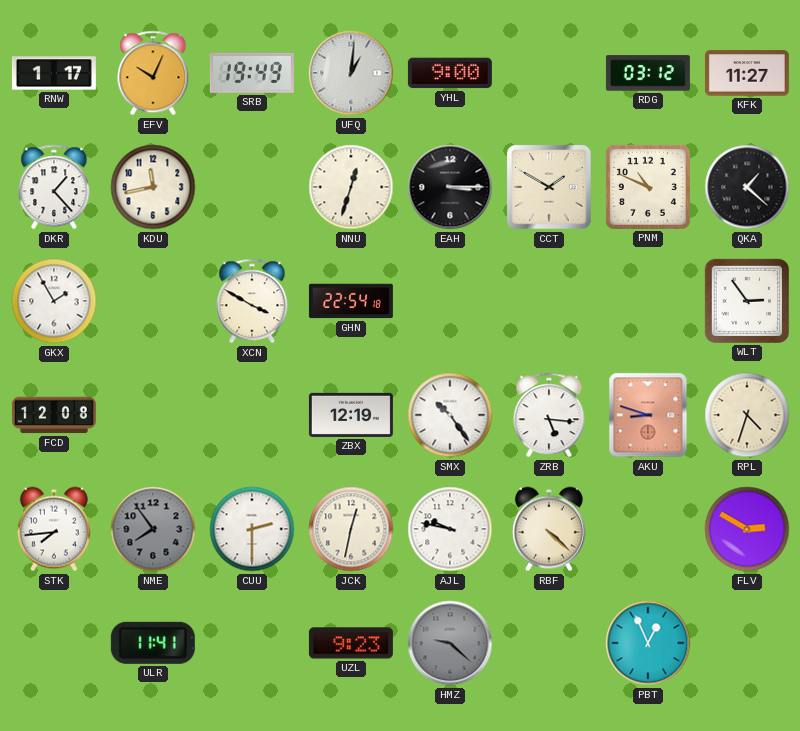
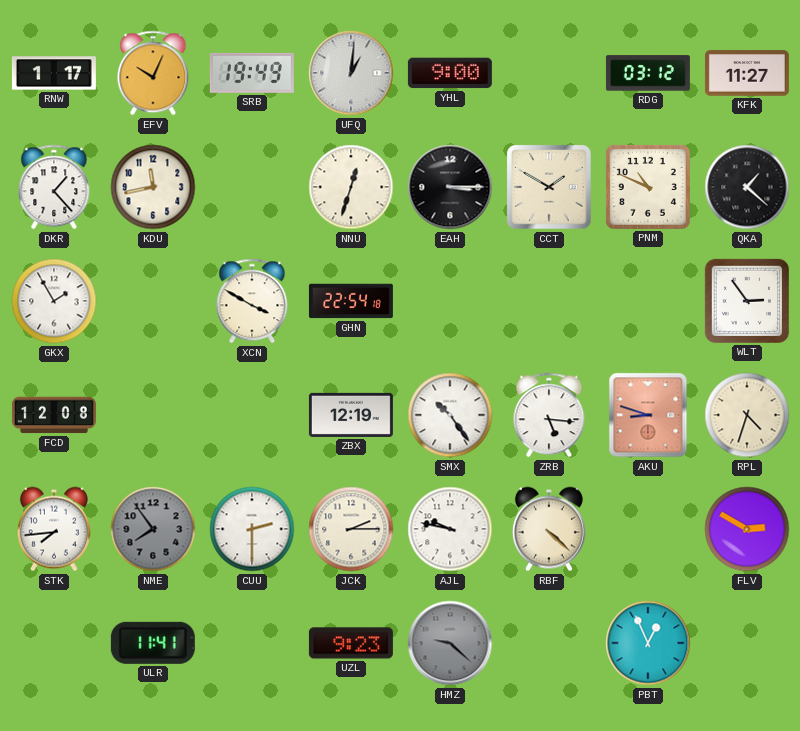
JCK: 12:32 -> 2:15
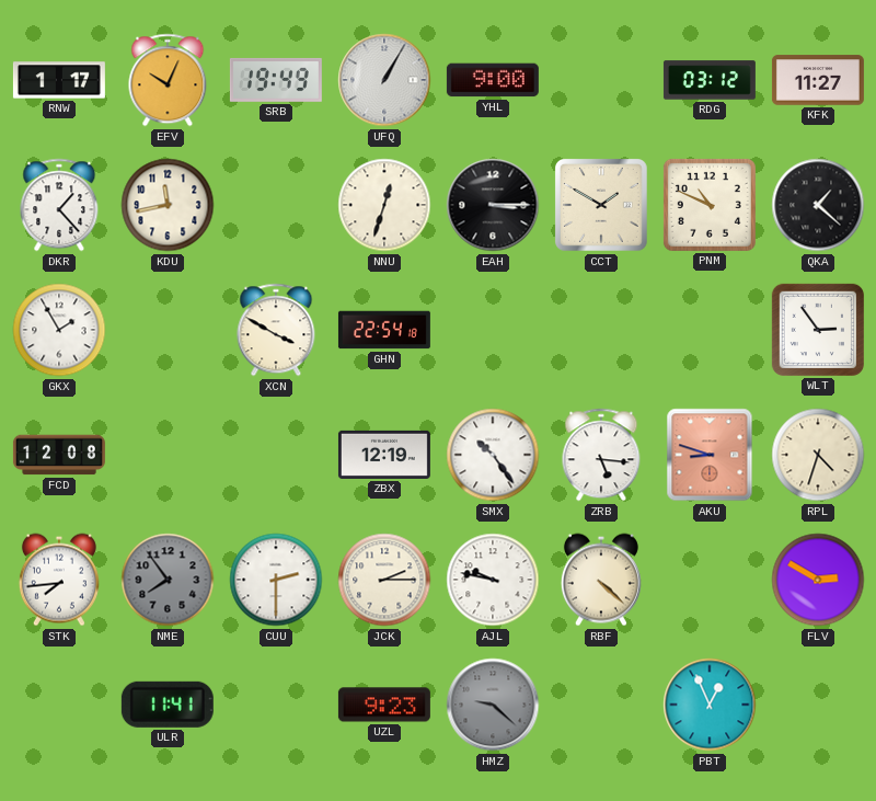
UFQ: 1:01 -> 1:05
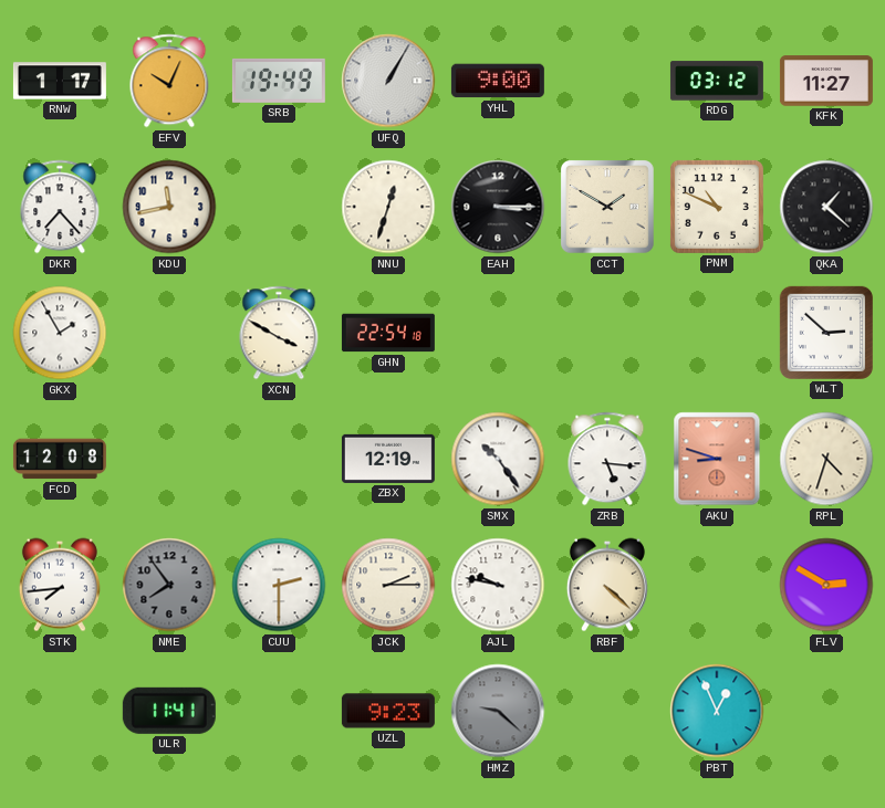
DKR: 1:23 -> 7:23
WLT: 2:54 -> 2:52
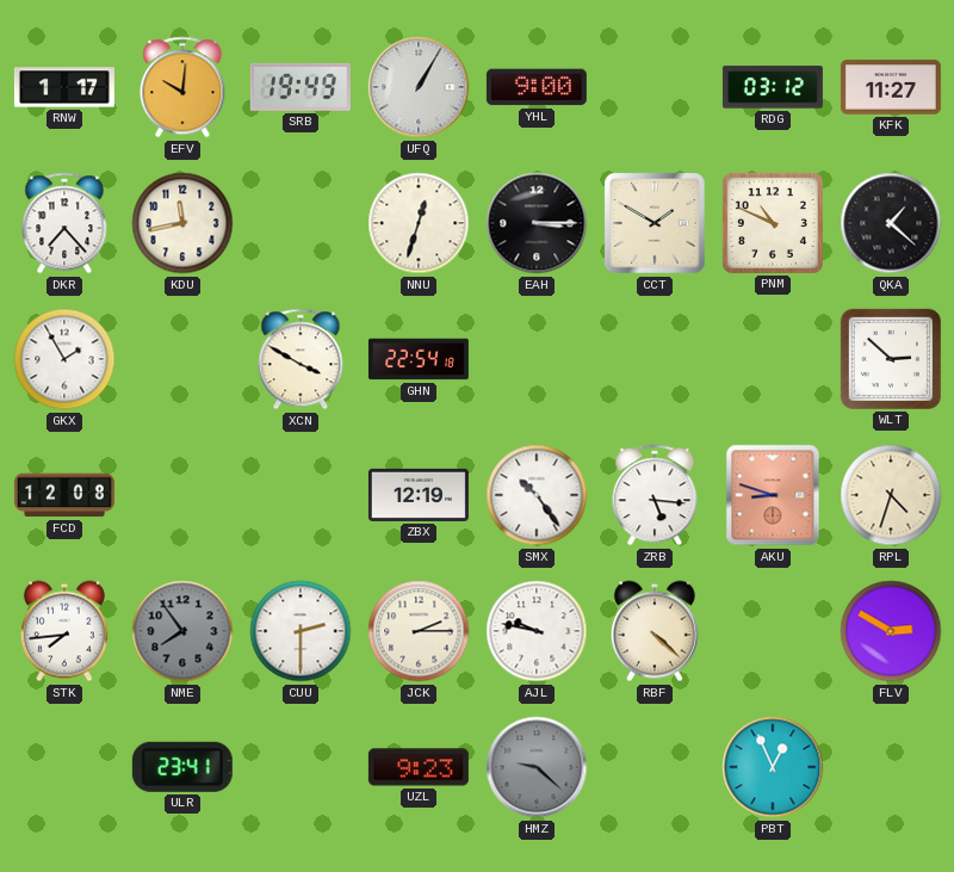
EFV: 10:04 -> 10:01
ULR: 11:41 -> 23:41
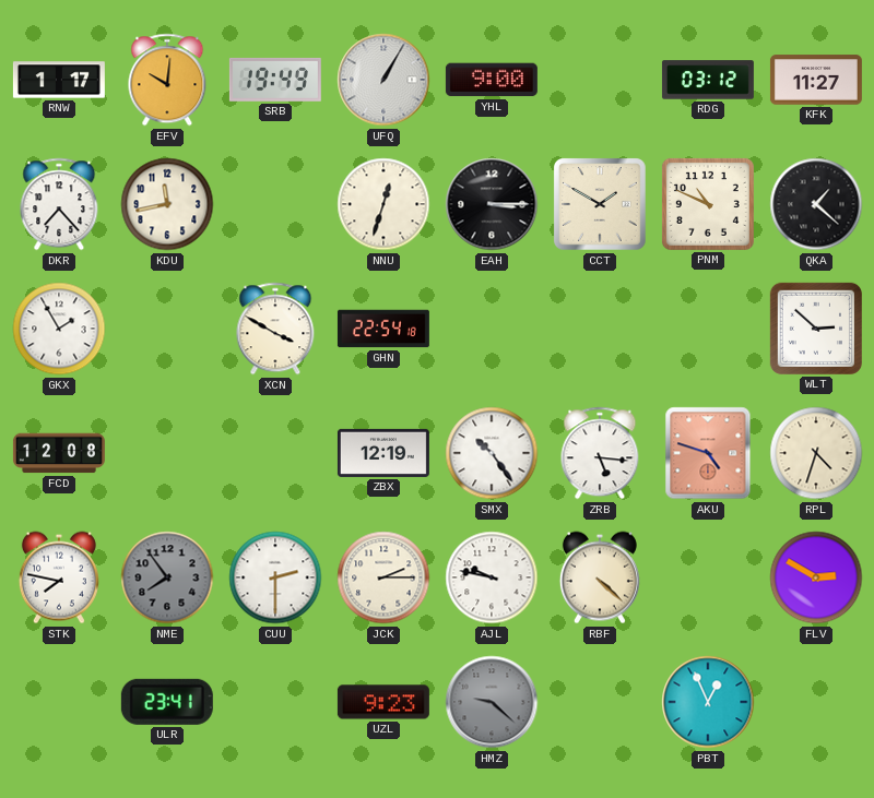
AKU: 8:48 -> 4:48
STK: 7:44 -> 7:47
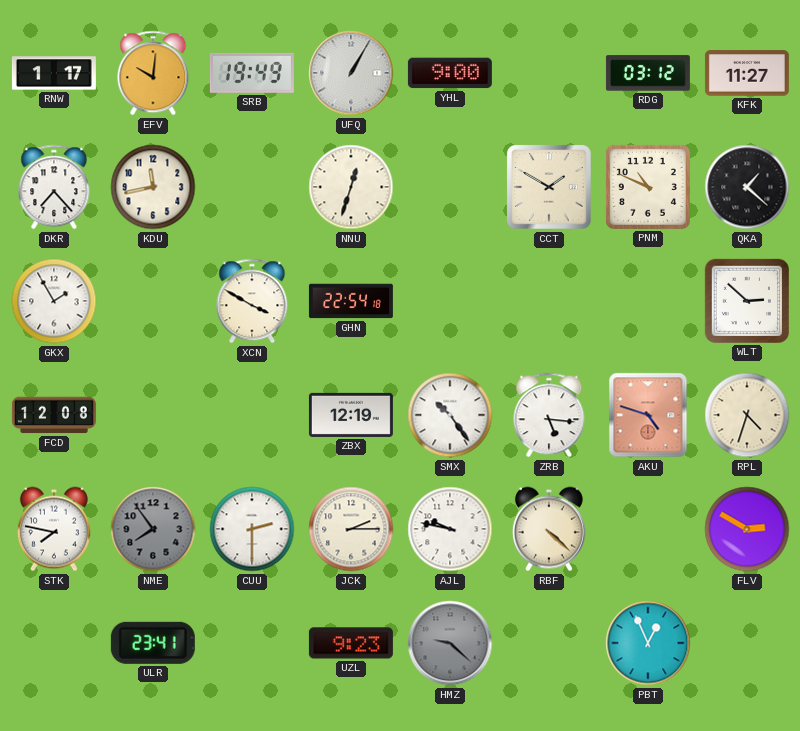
EAH: 3:15 -> none
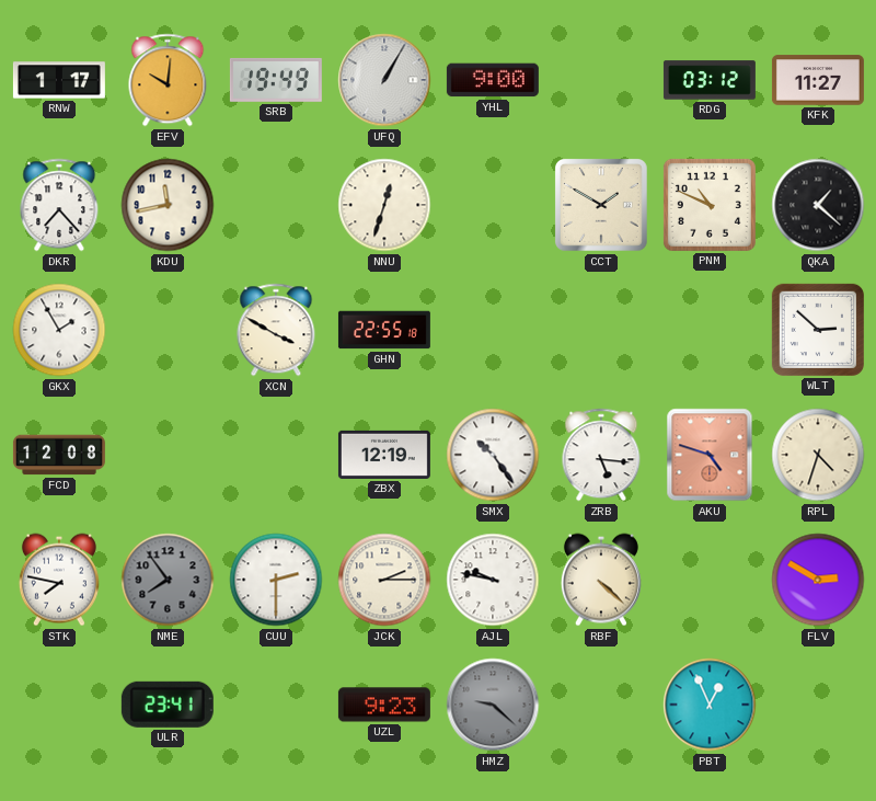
GHN: 22:54 -> 22:55
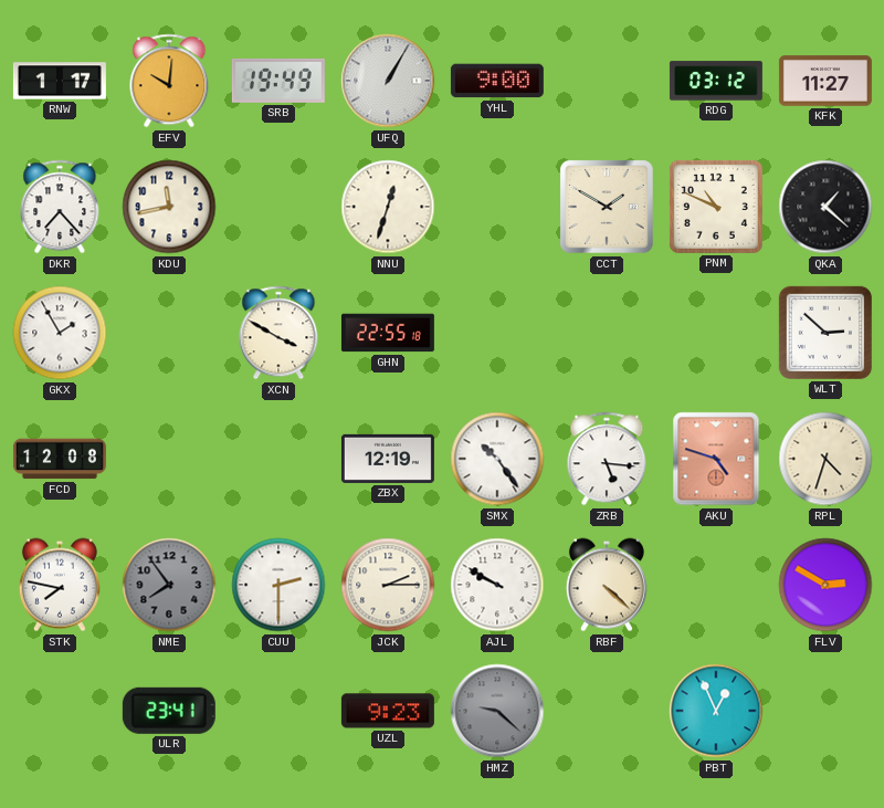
AJL: 9:47 -> 9:50
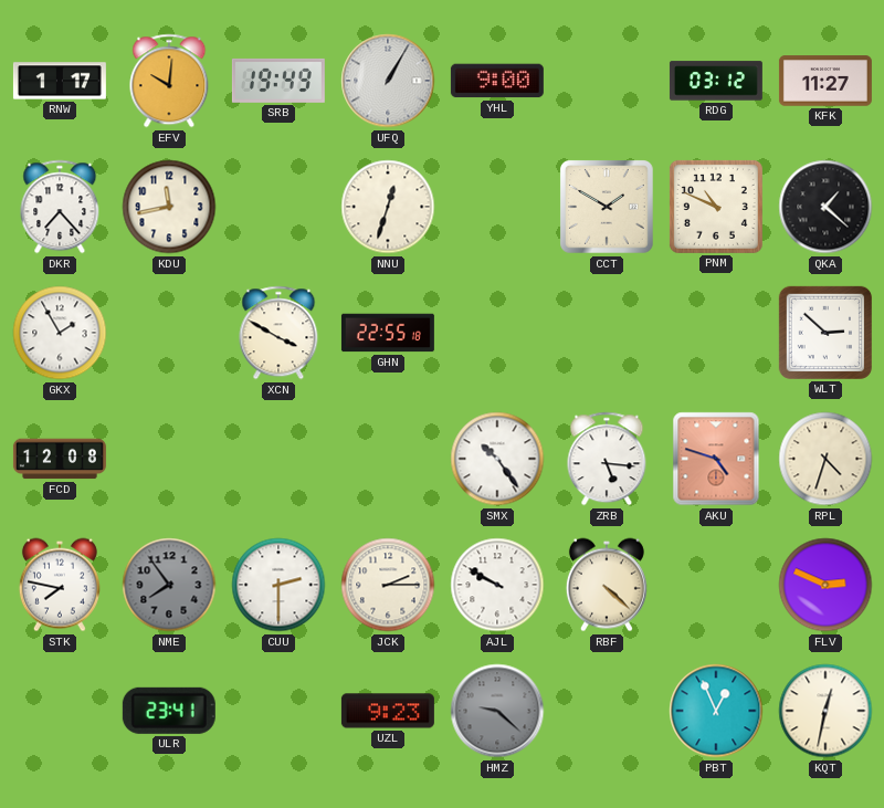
ZBX: 12:19 -> none
FLV: 2:50 -> 2:49
KQT: none -> 12:32
